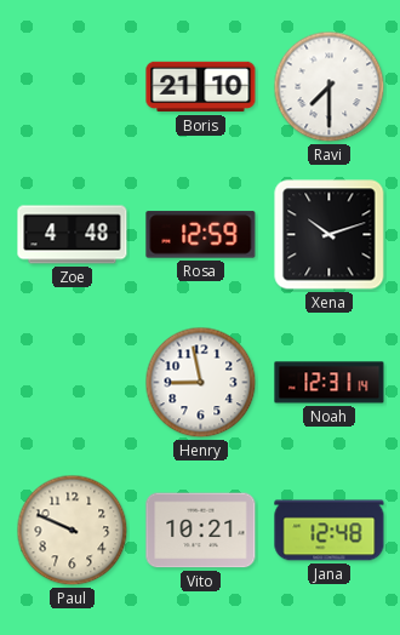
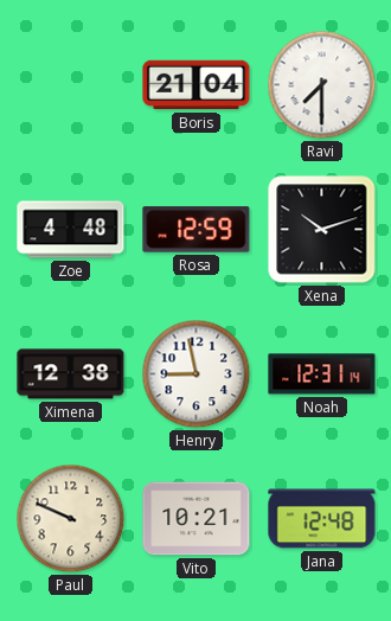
Boris: 21:10 -> 21:04
Ximena: none -> 12:38
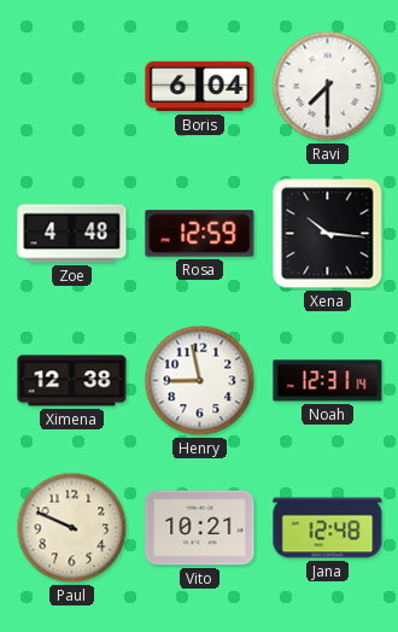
Boris: 21:04 -> 6:04
Xena: 10:12 -> 10:16
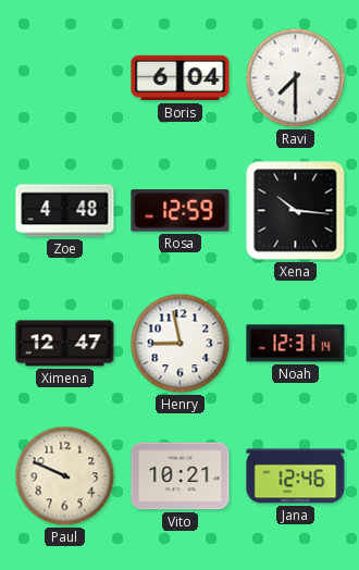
Ximena: 12:38 -> 12:47
Jana: 12:48 -> 12:46
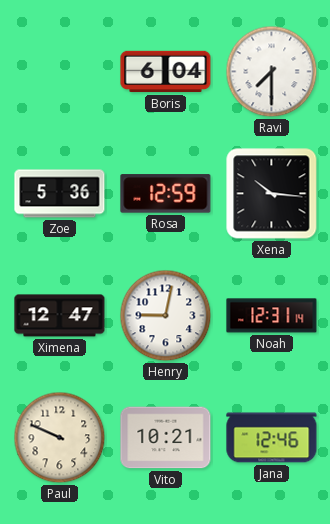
Zoe: 4:48 -> 5:36
Henry: 8:58 -> 9:02
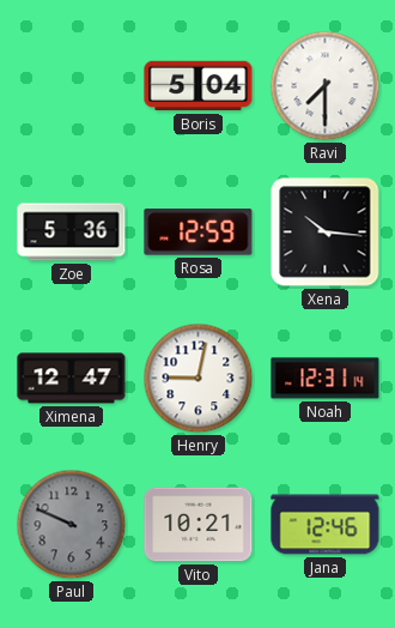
Boris: 6:04 -> 5:04
Paul dial: cream -> grey
